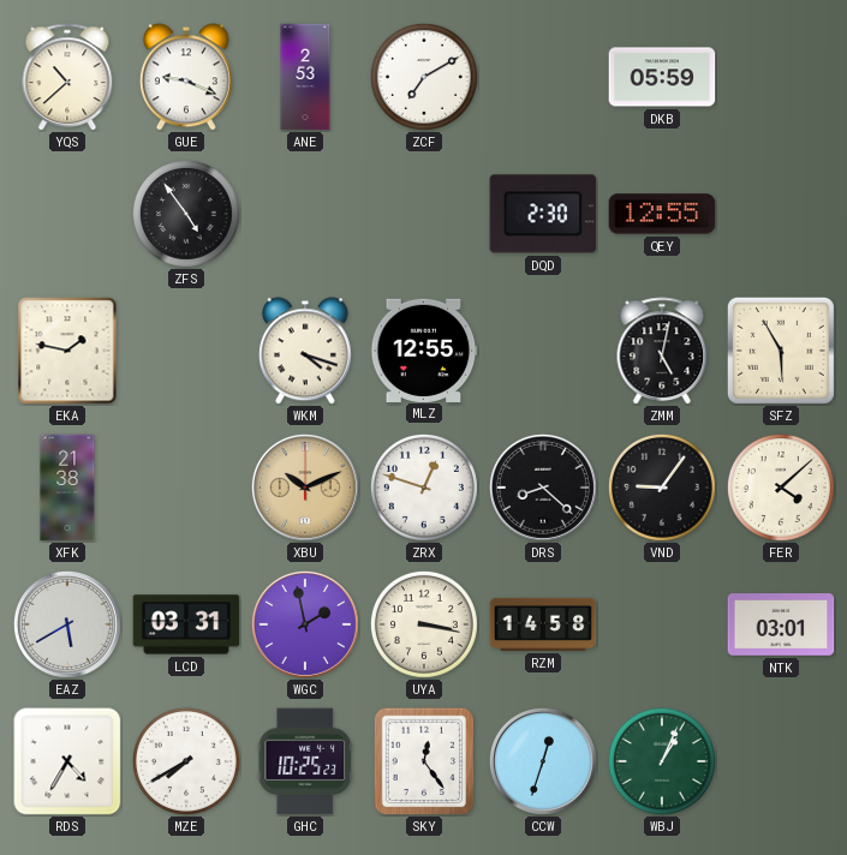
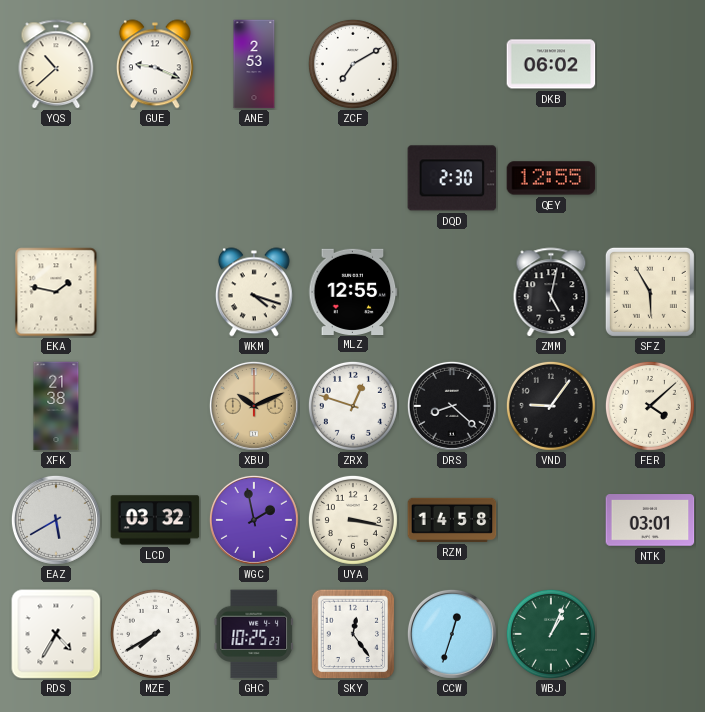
DKB: 05:59 -> 06:02
ZFS: 4:54 -> none
LCD: 03:31 -> 03:32
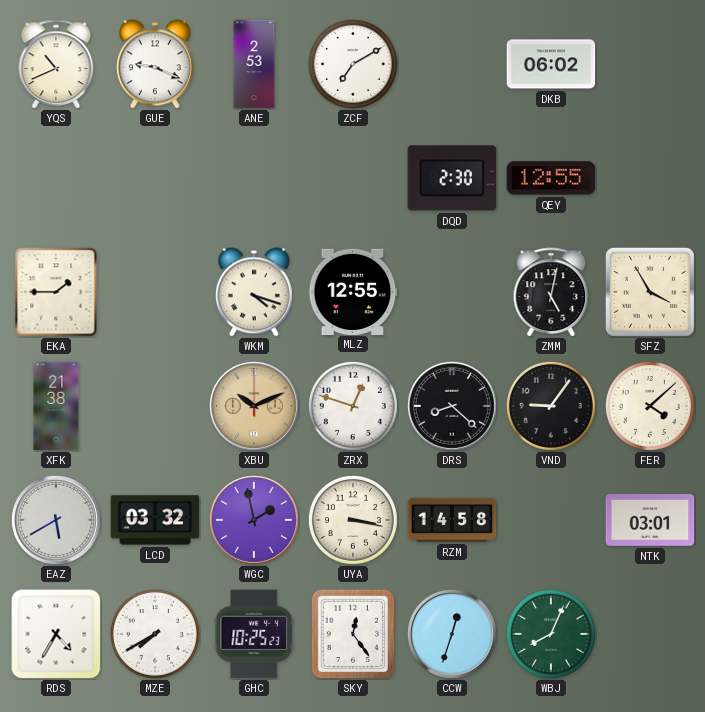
YQS: 10:38 -> 10:41
EKA: 1:47 -> 1:45
SFZ: 5:55 -> 3:55
WBJ: 1:04 -> 8:04
